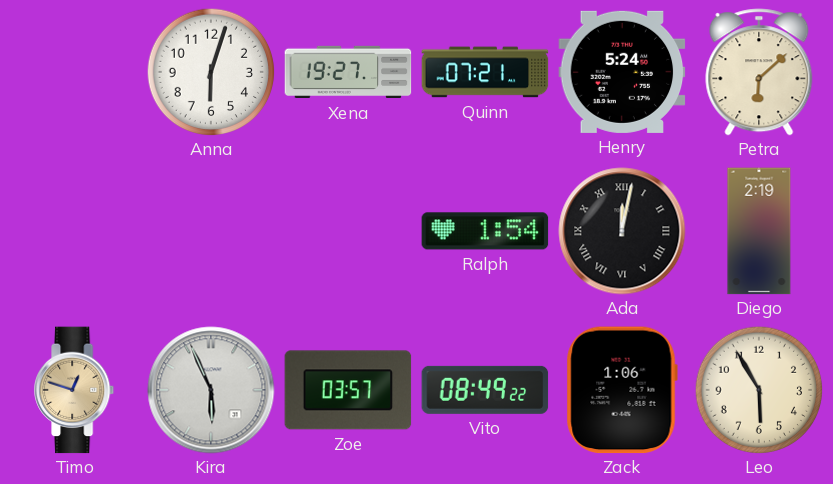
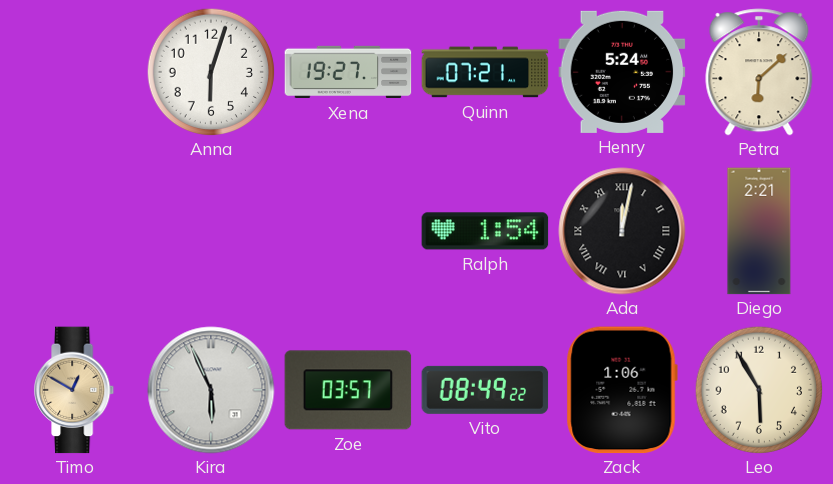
Diego: 2:19 -> 2:21
Timo: 12:48 -> 12:50
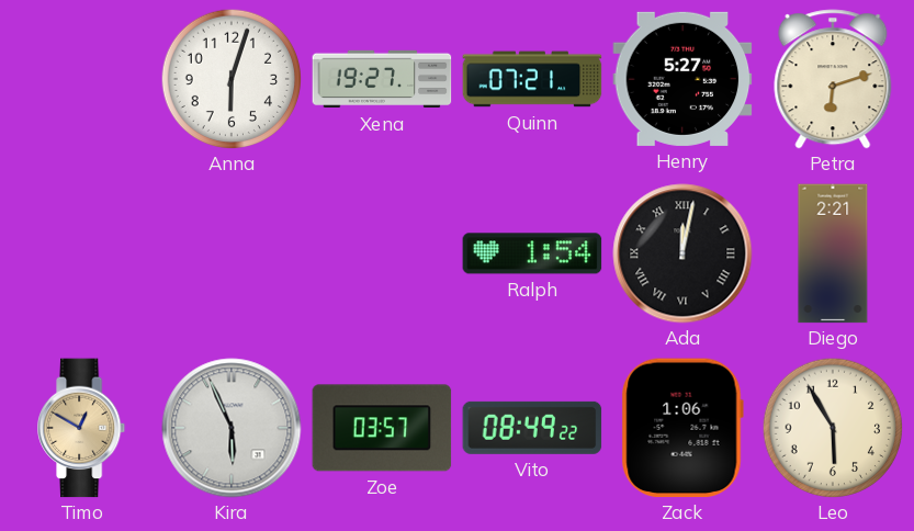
Henry: 5:24 -> 5:27
Petra: 6:08 -> 6:12
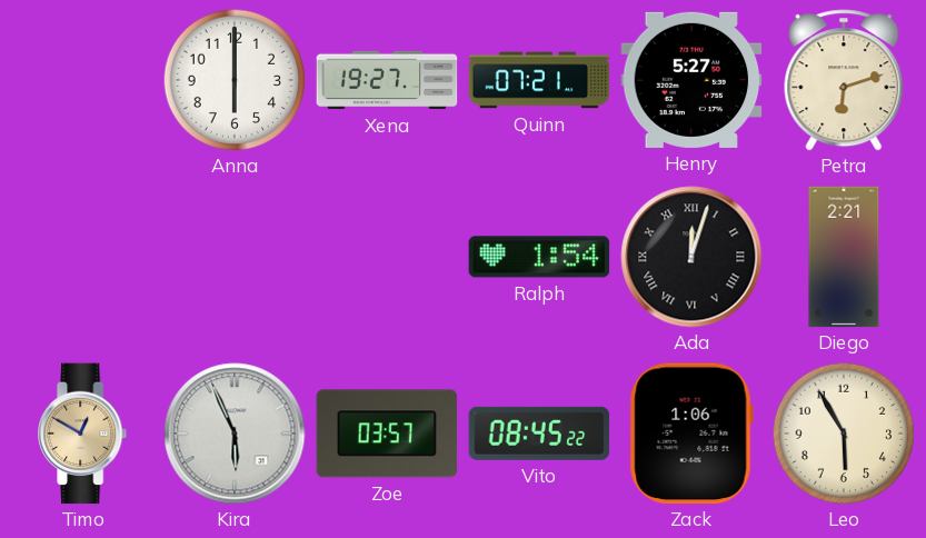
Anna: 6:03 -> 6:00
Ada: 12:02 -> 12:03
Vito: 08:49 -> 08:45
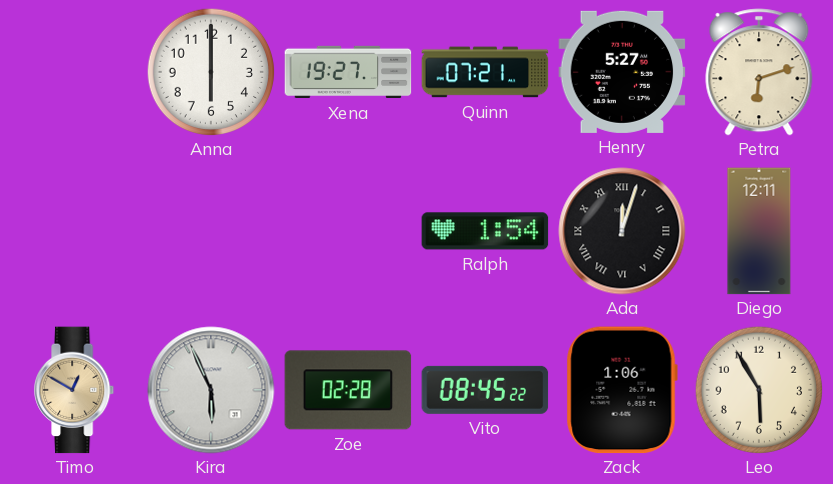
Diego: 2:21 -> 12:11
Zoe: 03:57 -> 02:28
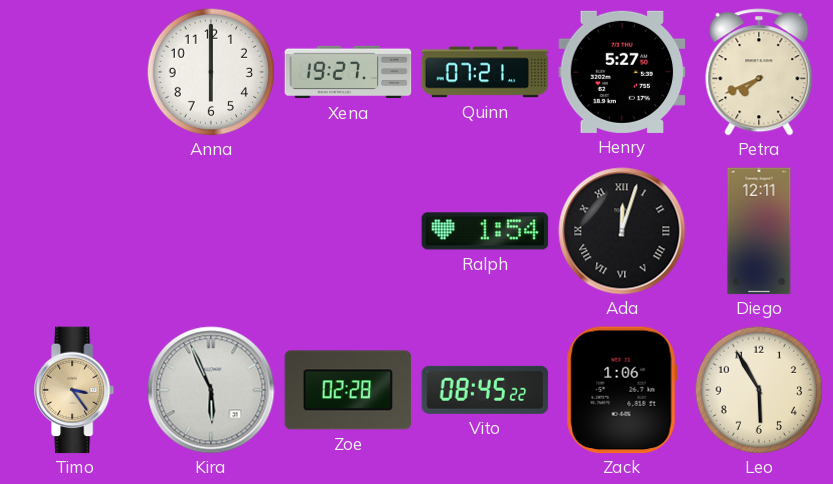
Petra: 6:12 -> 7:41
Timo: 12:50 -> 3:24
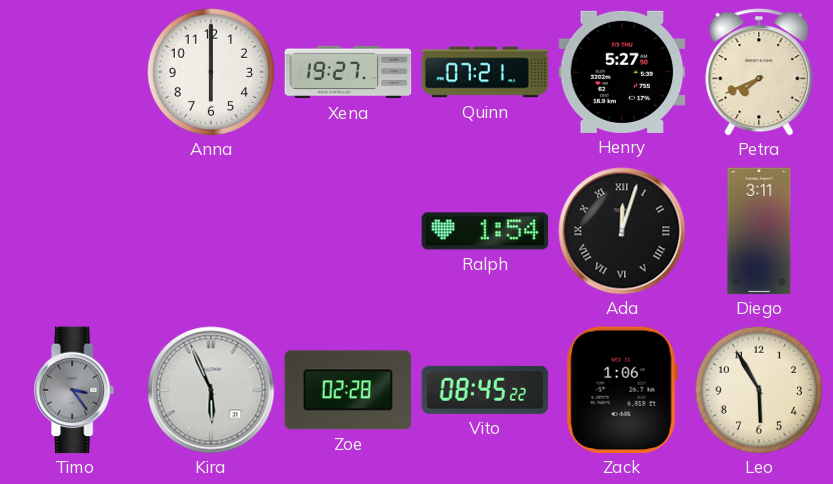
Diego: 12:11 -> 3:11
Timo dial: champagne -> grey
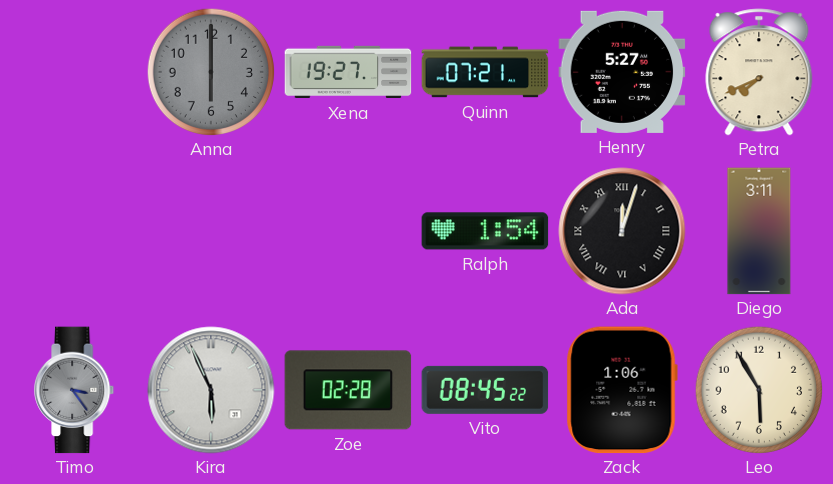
Anna dial: white -> grey
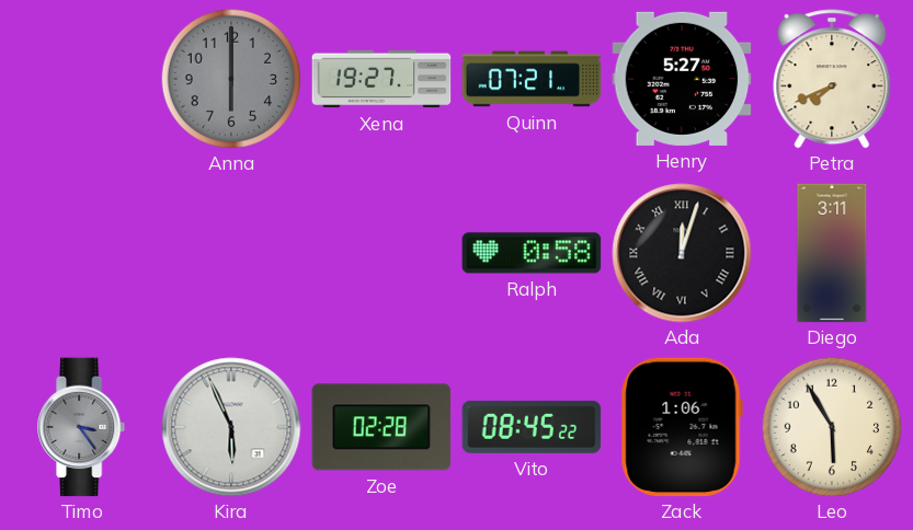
Ralph: 1:54 -> 0:58
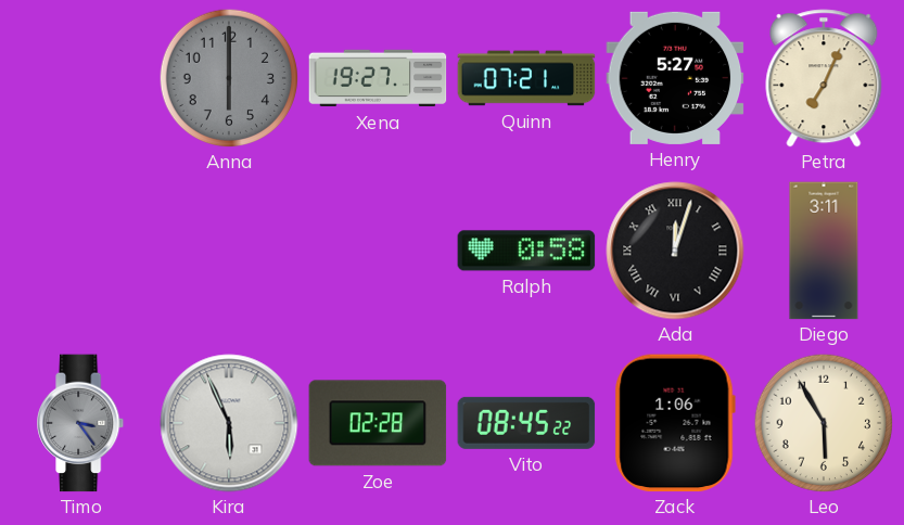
Petra: 7:41 -> 7:04
